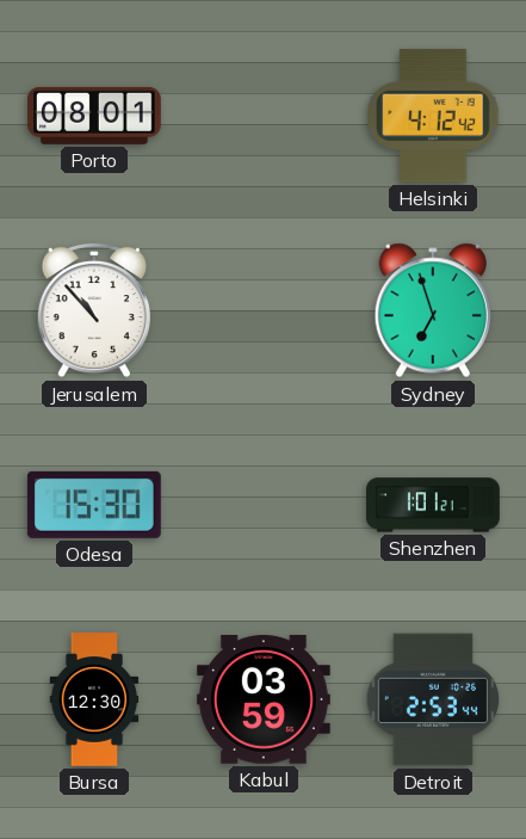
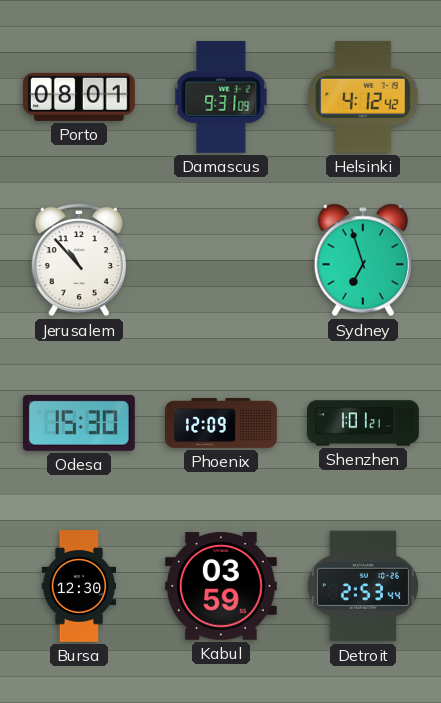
Damascus: none -> 9:31
Phoenix: none -> 12:09
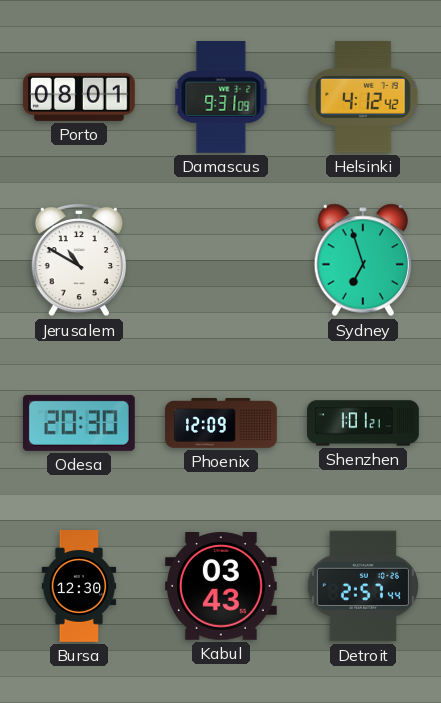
Jerusalem: 10:53 -> 10:50
Odesa: 15:30 -> 20:30
Kabul: 03:59 -> 03:43
Detroit: 2:53 -> 2:57
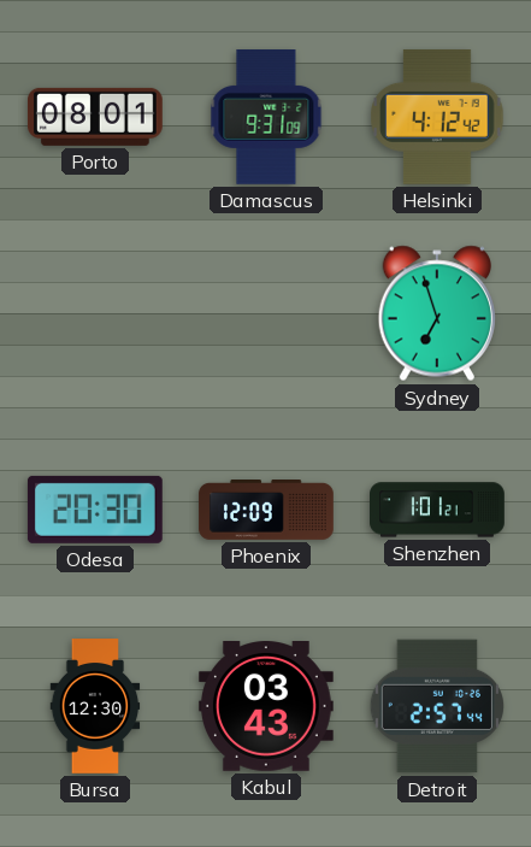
Jerusalem: 10:50 -> none
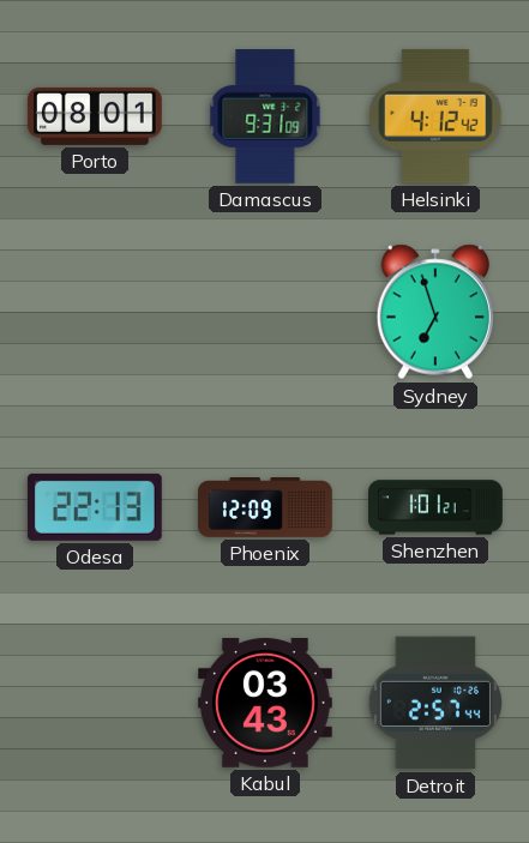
Odesa: 20:30 -> 22:13
Bursa: 12:30 -> none
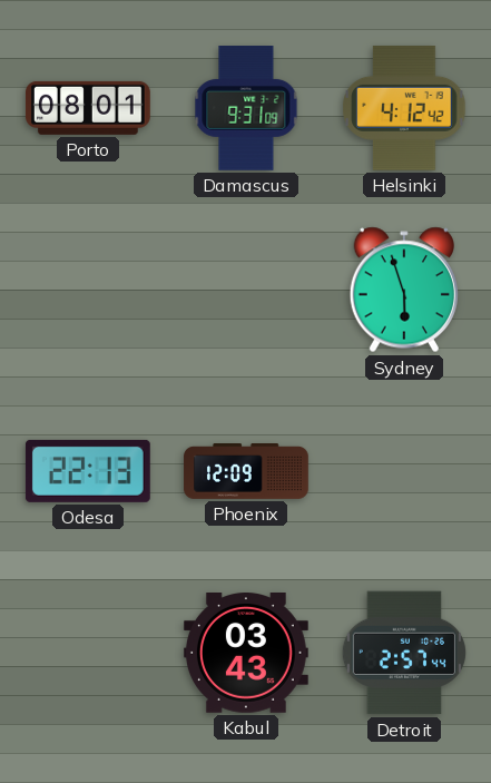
Sydney: 6:57 -> 5:57
Shenzhen: 1:01 -> none
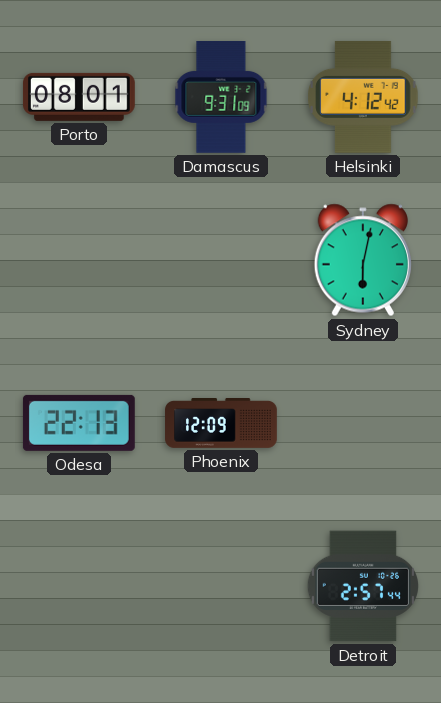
Sydney: 5:57 -> 6:02
Kabul: 03:43 -> none
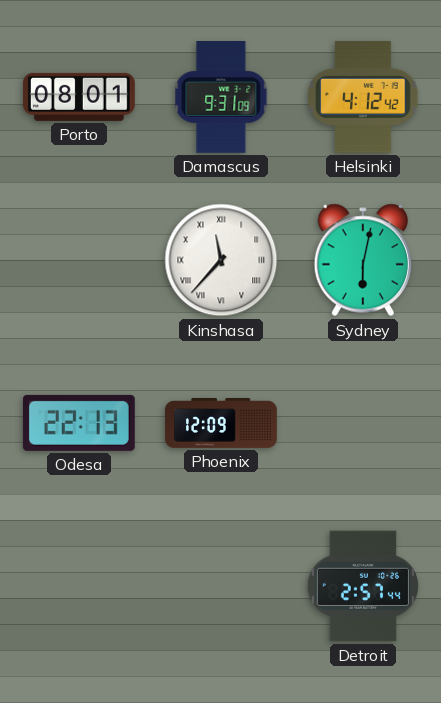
Kinshasa: none -> 11:37
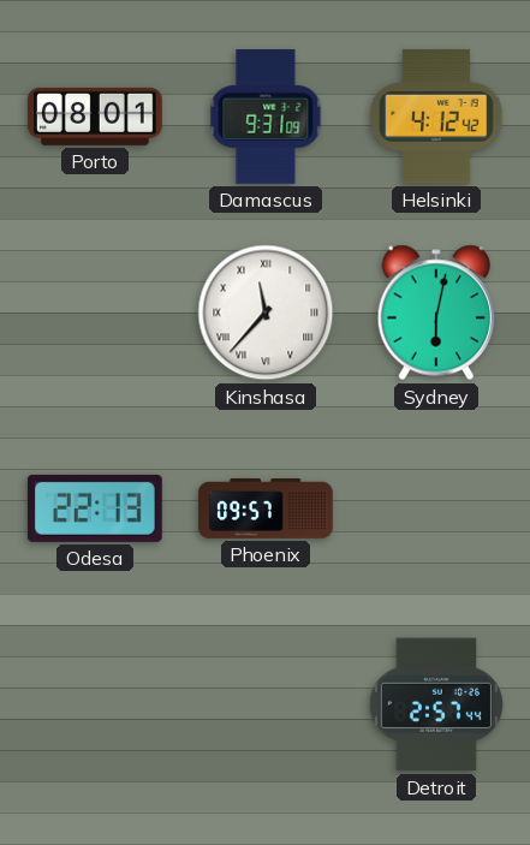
Phoenix: 12:09 -> 09:57
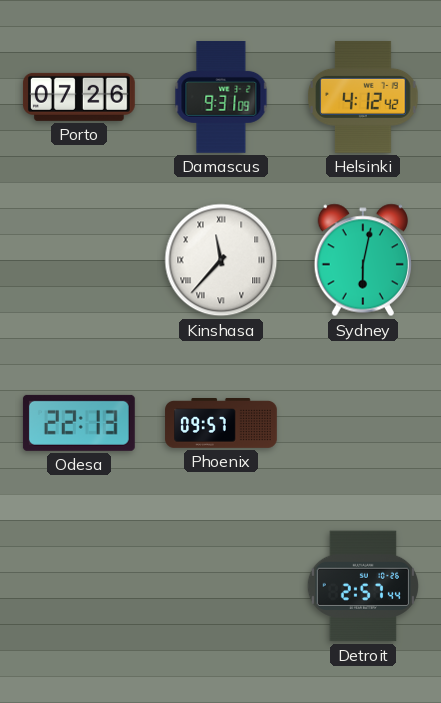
Porto: 08:01 -> 07:26
